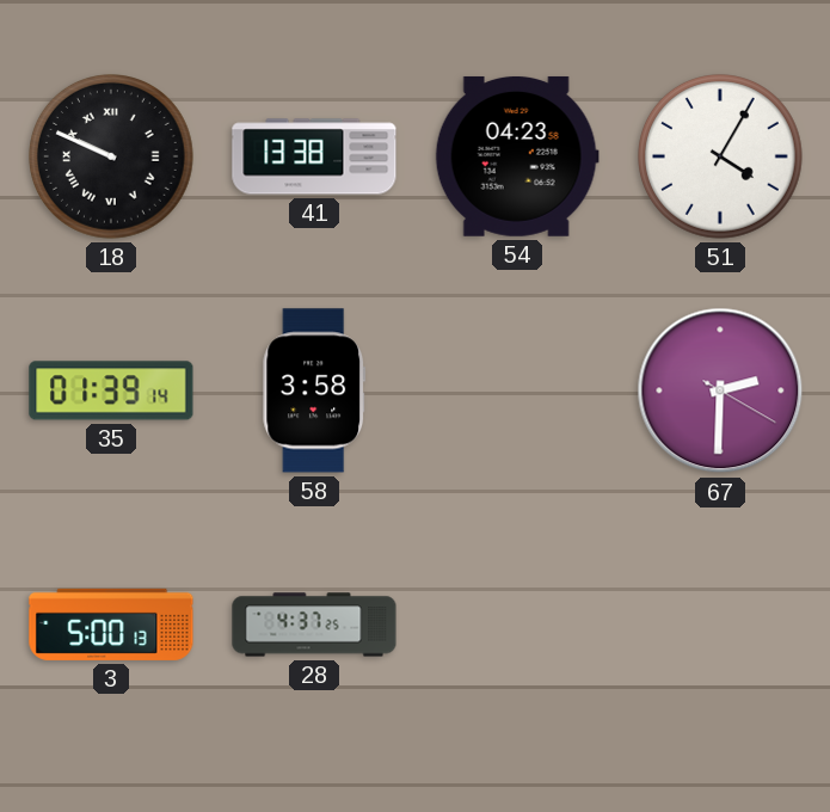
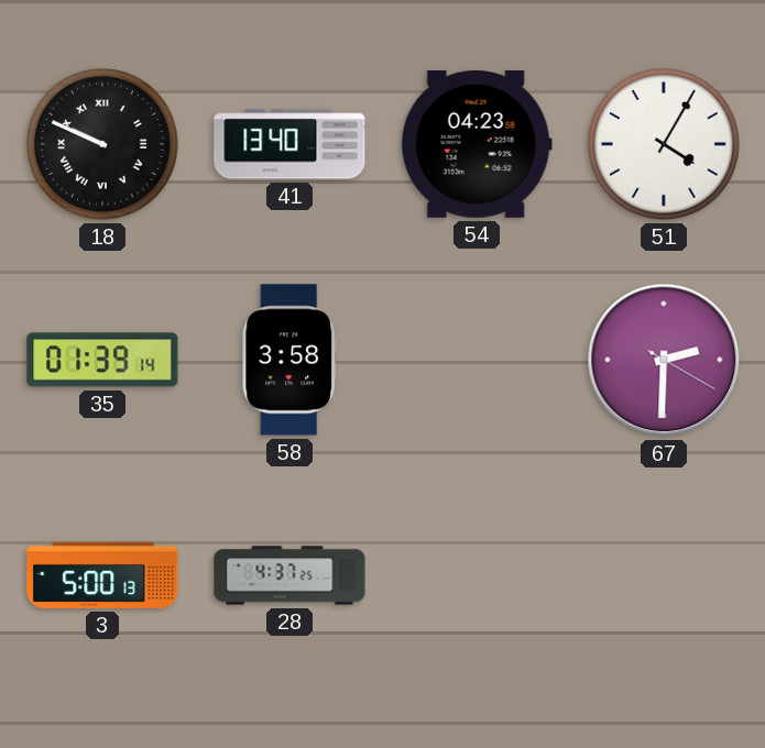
41: 13:38 -> 13:40
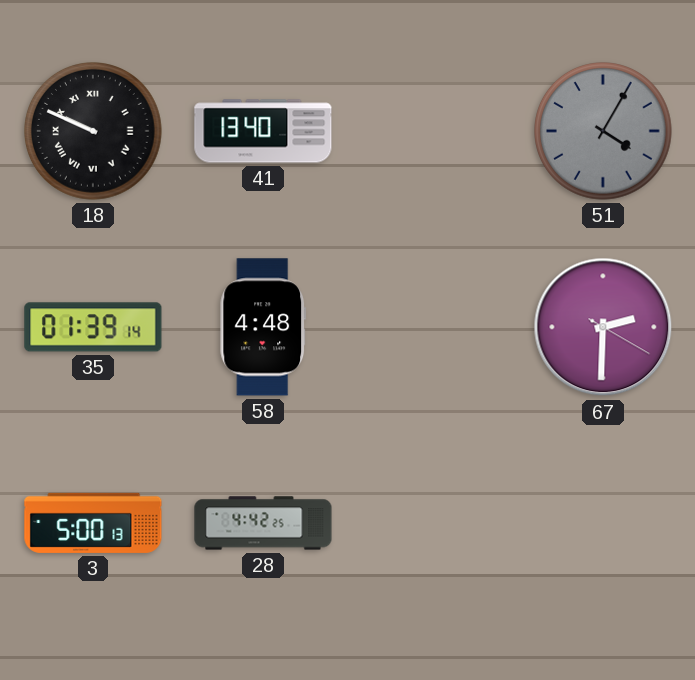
54: 04:23 -> none
51 dial: white -> grey
58: 3:58 -> 4:48
28: 4:37 -> 4:42
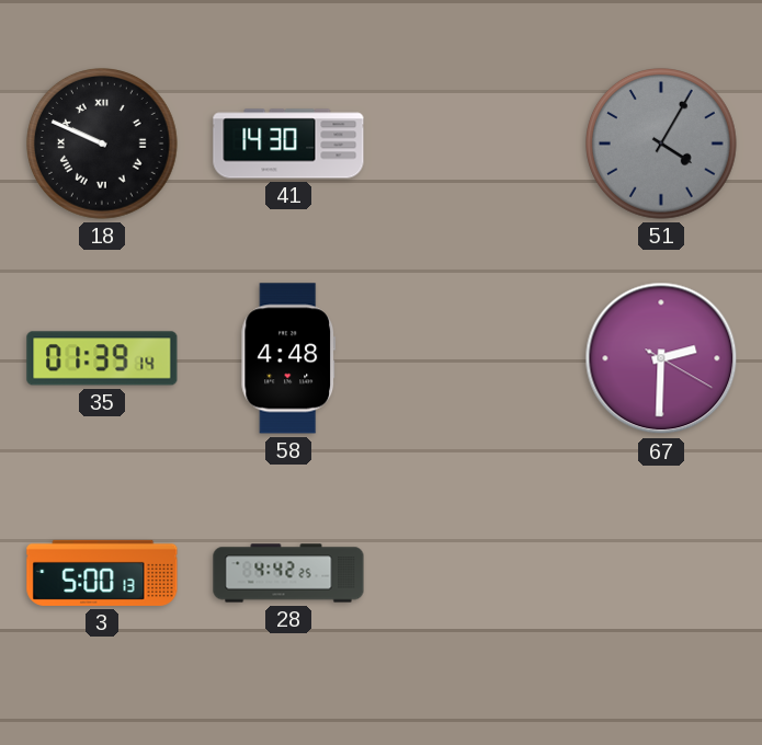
41: 13:40 -> 14:30
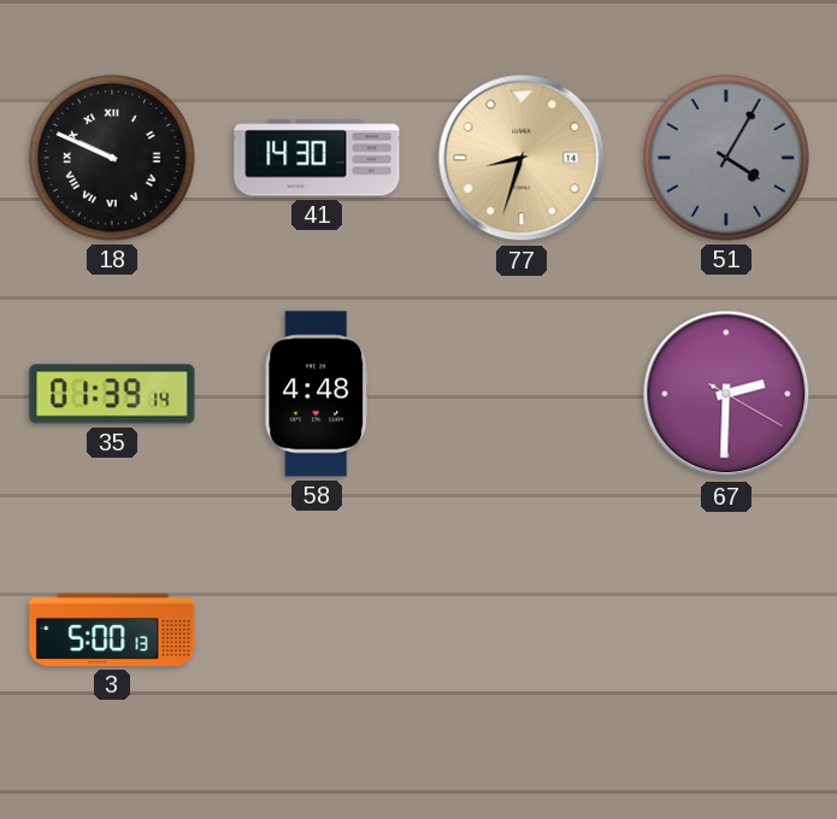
77: none -> 8:33
28: 4:42 -> none
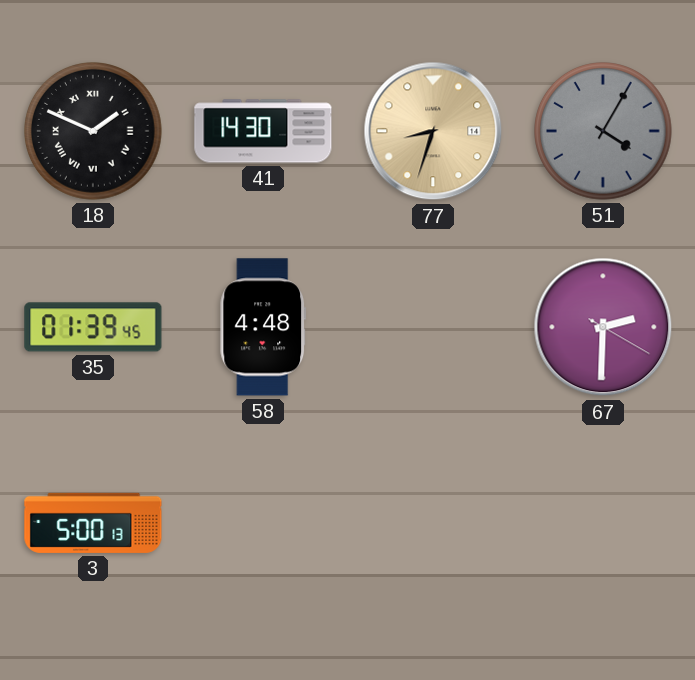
18: 9:49 -> 1:49
35: 01:39:14 -> 01:39:45
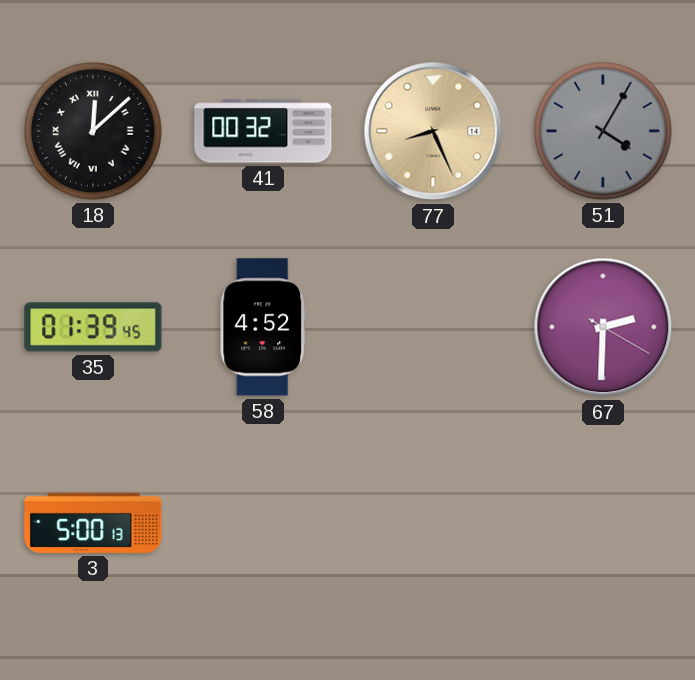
18: 1:49 -> 12:08
41: 14:30 -> 00:32
77: 8:33 -> 8:26
58: 4:48 -> 4:52
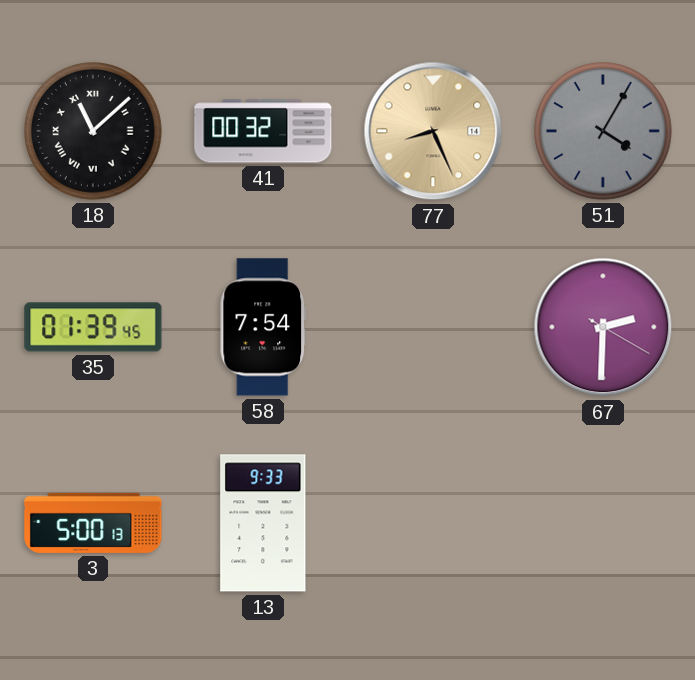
18: 12:08 -> 11:08
58: 4:52 -> 7:54
13: none -> 9:33
